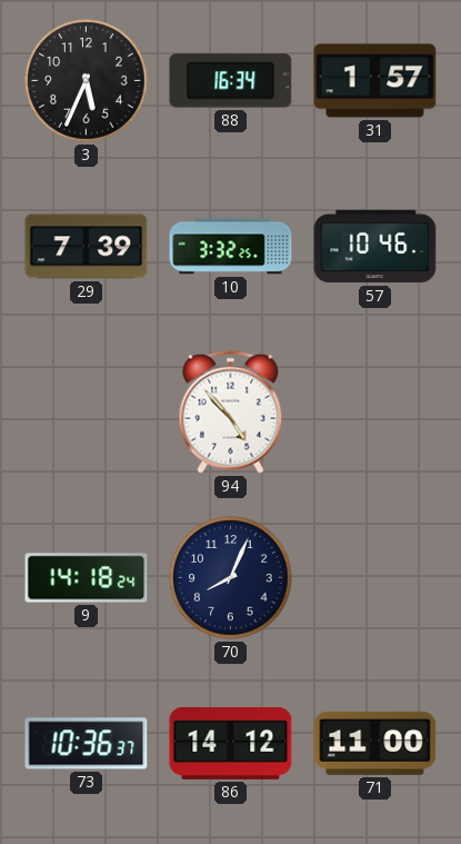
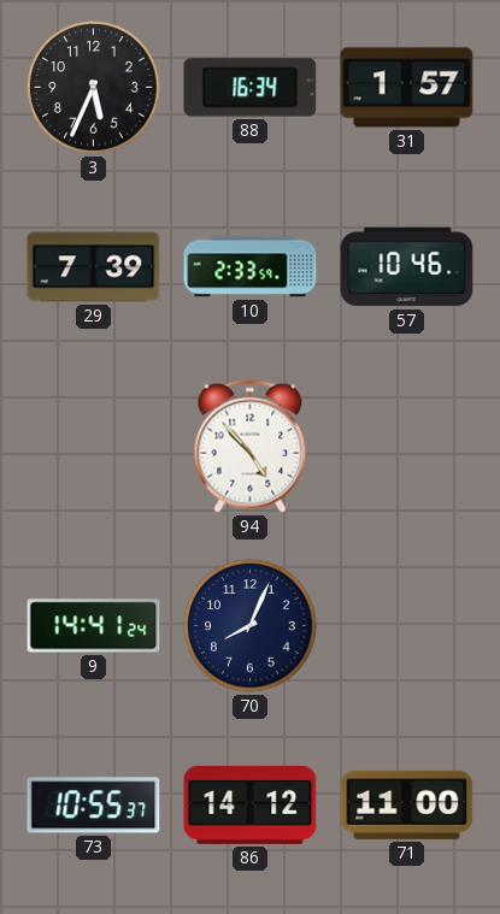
10: 3:32 -> 2:33
9: 14:18 -> 14:41
73: 10:36 -> 10:55
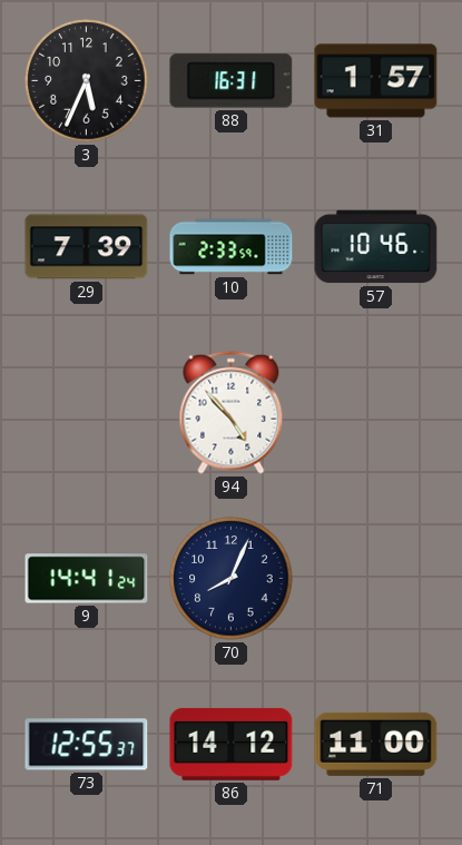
88: 16:34 -> 16:31
73: 10:55 -> 12:55
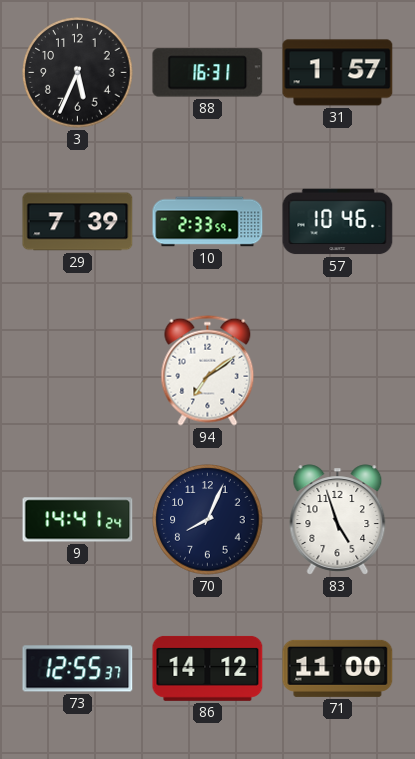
94: 4:53 -> 7:09
83: none -> 4:57
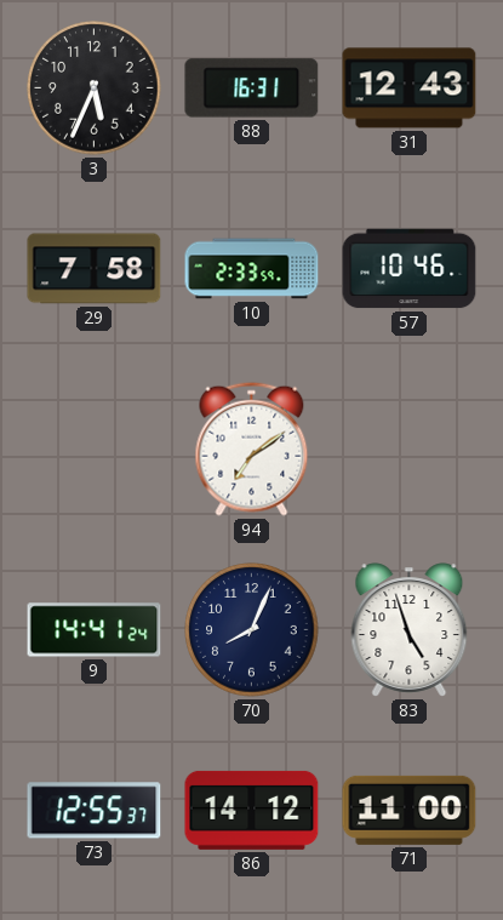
31: 1:57 -> 12:43
29: 7:39 -> 7:58
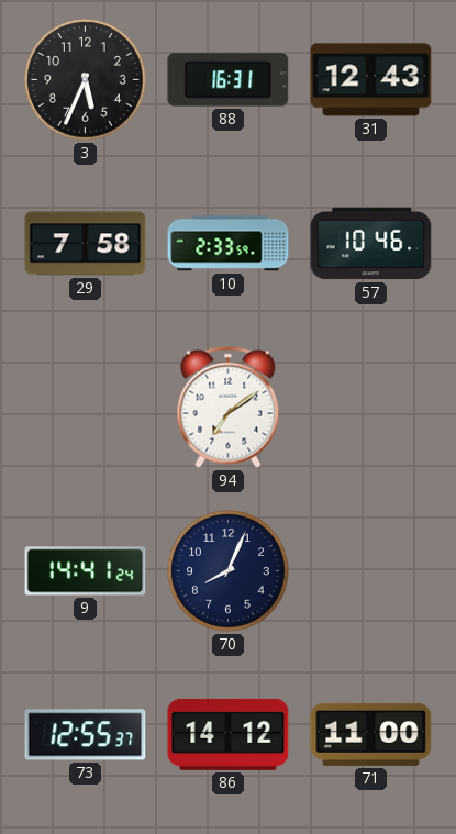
83: 4:57 -> none
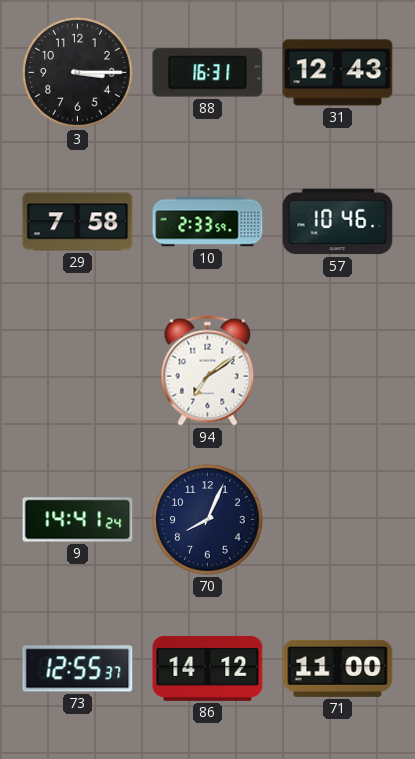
3: 5:34 -> 3:15
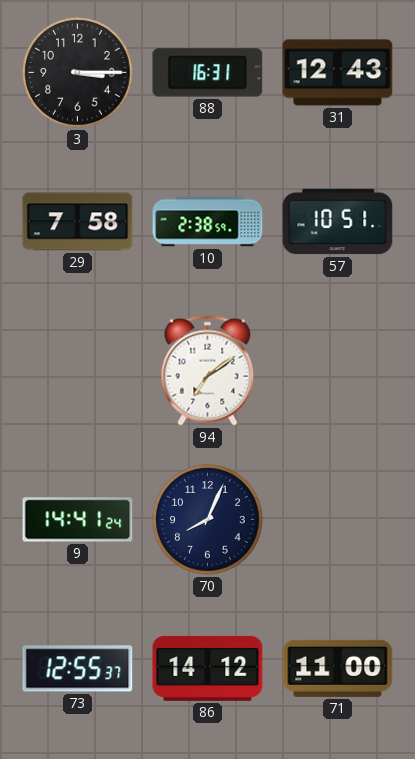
10: 2:33 -> 2:38
57: 10:46 -> 10:51
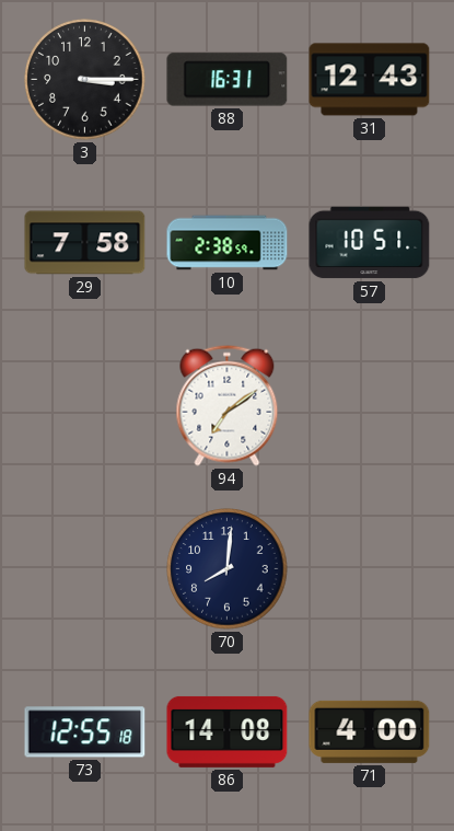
9: 14:41 -> none
70: 8:04 -> 8:01
73: 12:55:37 -> 12:55:18
86: 14:12 -> 14:08
71: 11:00 -> 4:00
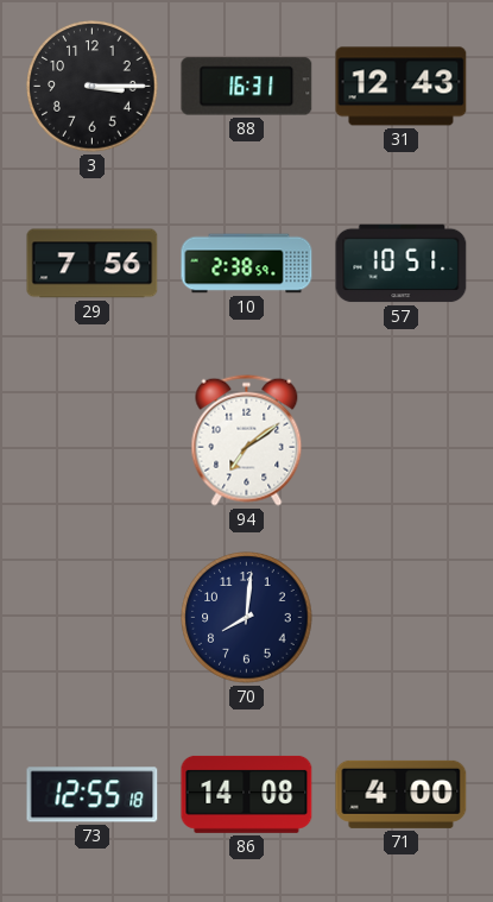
29: 7:58 -> 7:56
